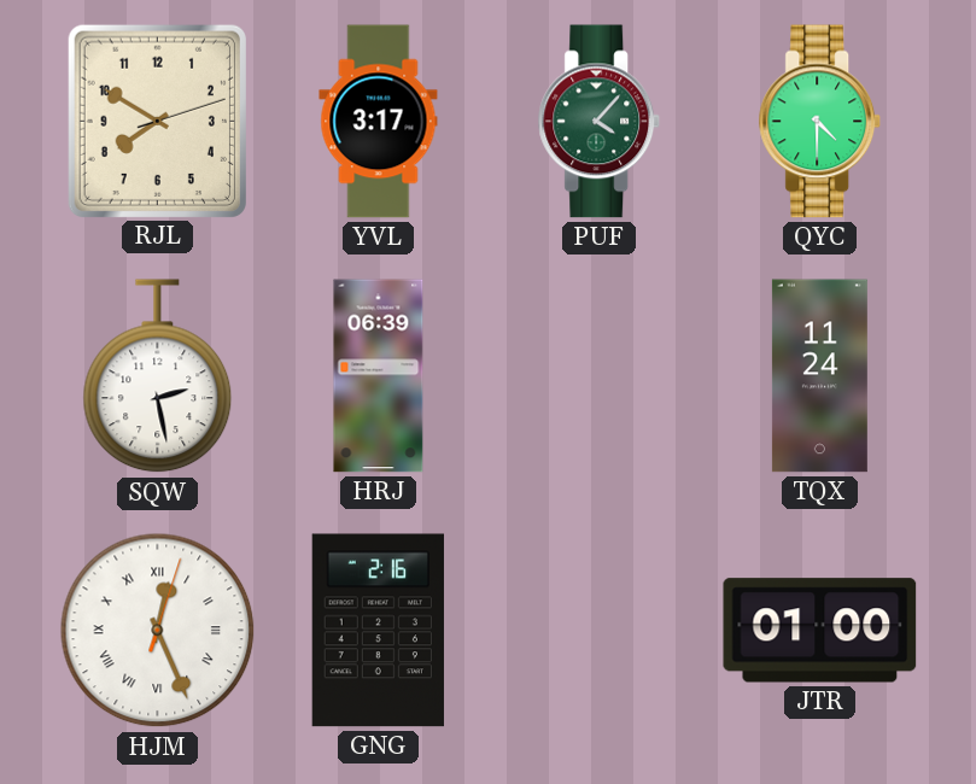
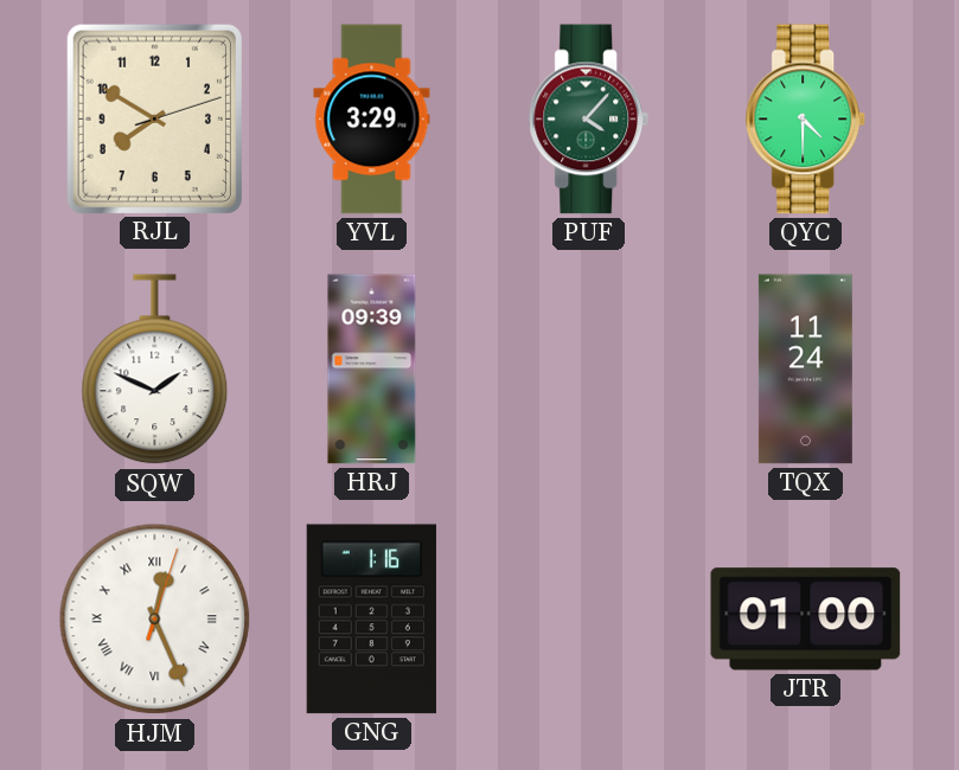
YVL: 3:17 -> 3:29
SQW: 2:28 -> 1:49
HRJ: 06:39 -> 09:39
GNG: 2:16 -> 1:16
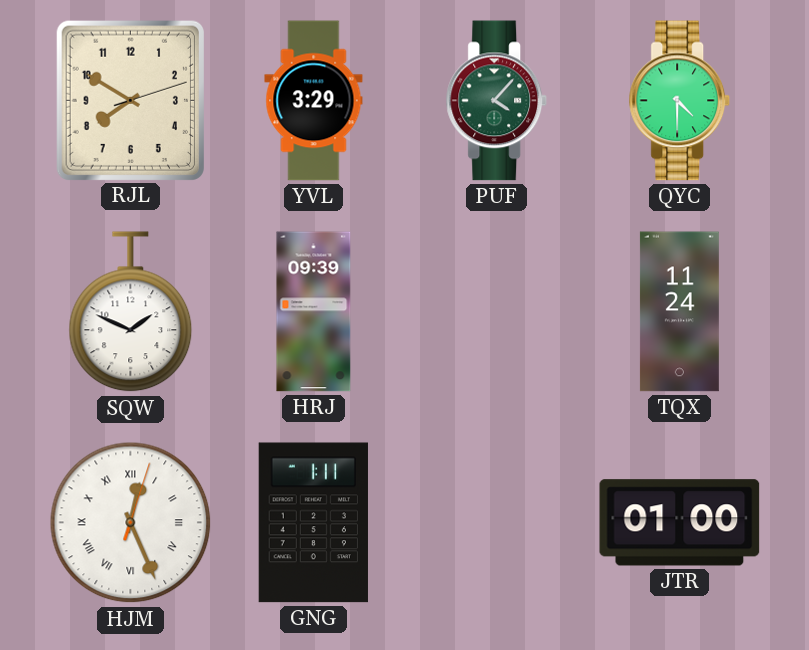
GNG: 1:16 -> 1:11
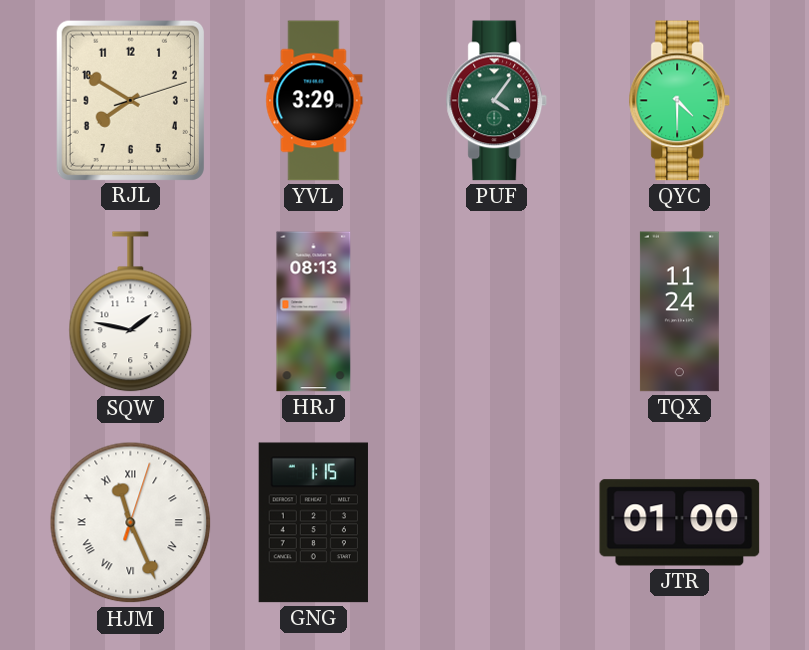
PUF: 4:07 -> 4:06
SQW: 1:49 -> 1:47
HRJ: 09:39 -> 08:13
HJM: 12:26 -> 11:26
GNG: 1:11 -> 1:15
